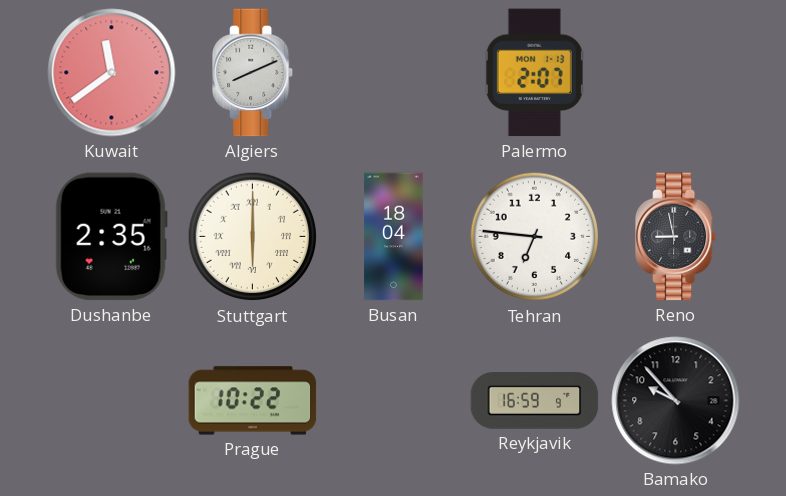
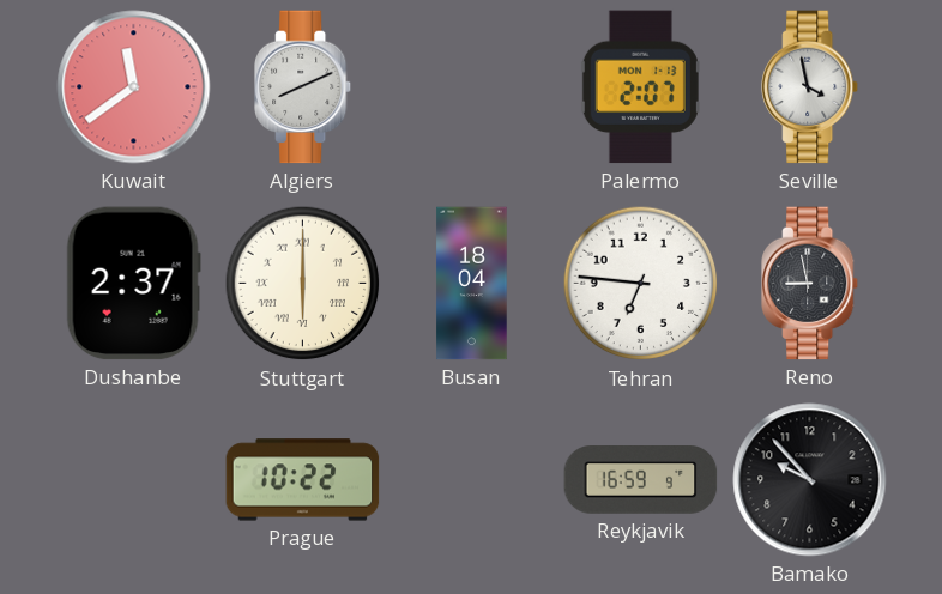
Seville: none -> 3:58
Dushanbe: 2:35 -> 2:37
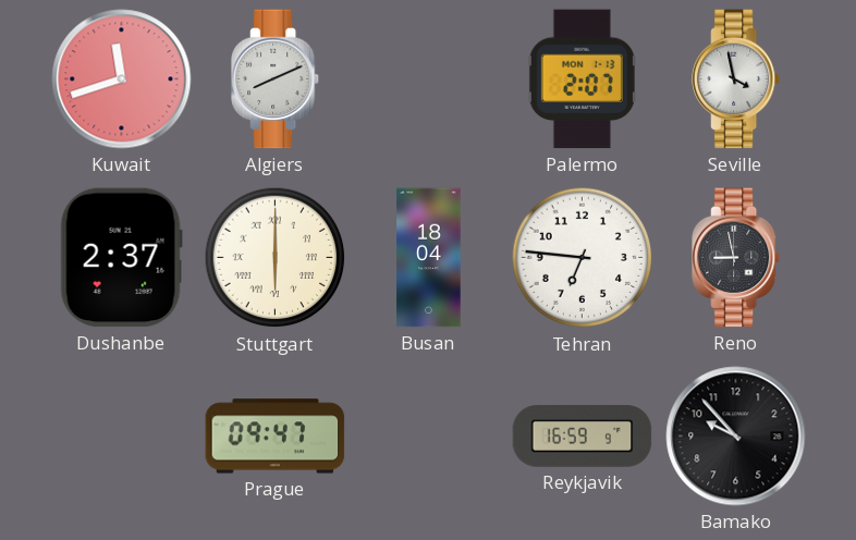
Kuwait: 11:39 -> 11:42
Prague: 10:22 -> 09:47
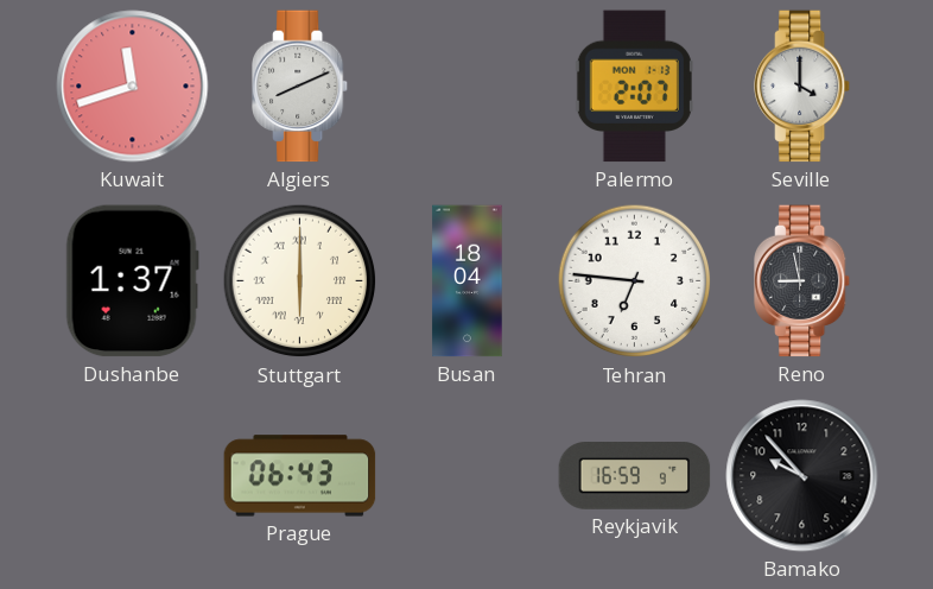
Seville: 3:58 -> 4:00
Dushanbe: 2:37 -> 1:37
Prague: 09:47 -> 06:43
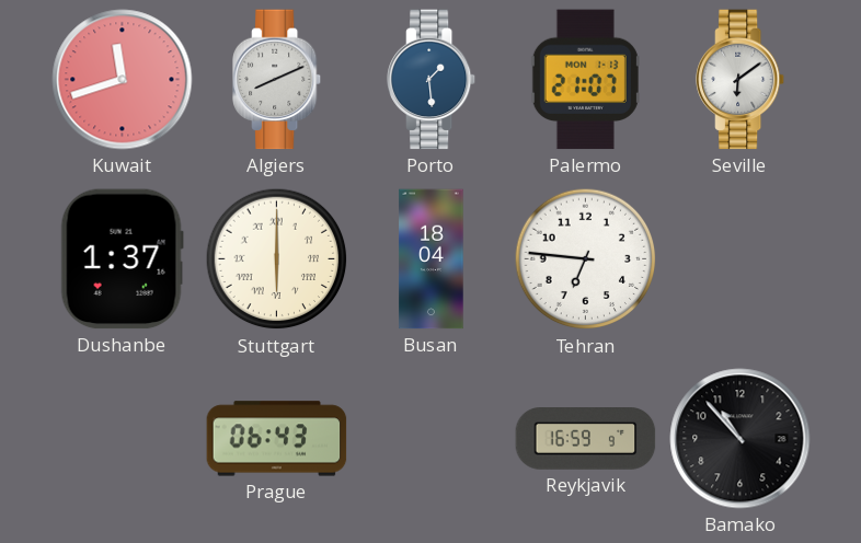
Porto: none -> 1:29
Palermo: 2:07 -> 21:07
Seville: 4:00 -> 6:09
Reno: 8:58 -> none
Bamako: 9:53 -> 10:53
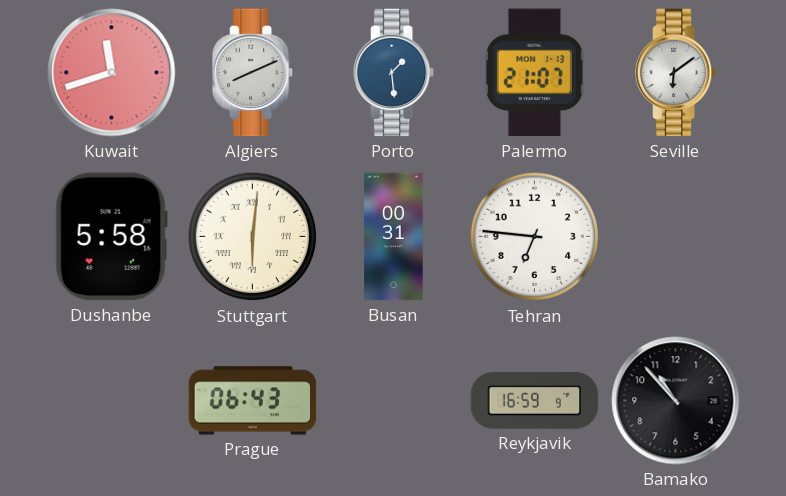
Dushanbe: 1:37 -> 5:58
Stuttgart: 6:00 -> 6:01
Busan: 18:04 -> 00:31
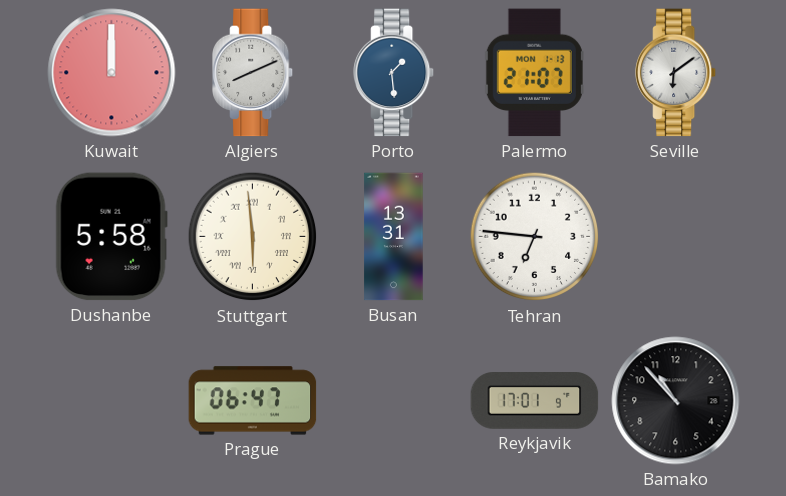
Kuwait: 11:42 -> 12:00
Stuttgart: 6:01 -> 5:59
Busan: 00:31 -> 13:31
Prague: 06:43 -> 06:47
Reykjavik: 16:59 -> 17:01
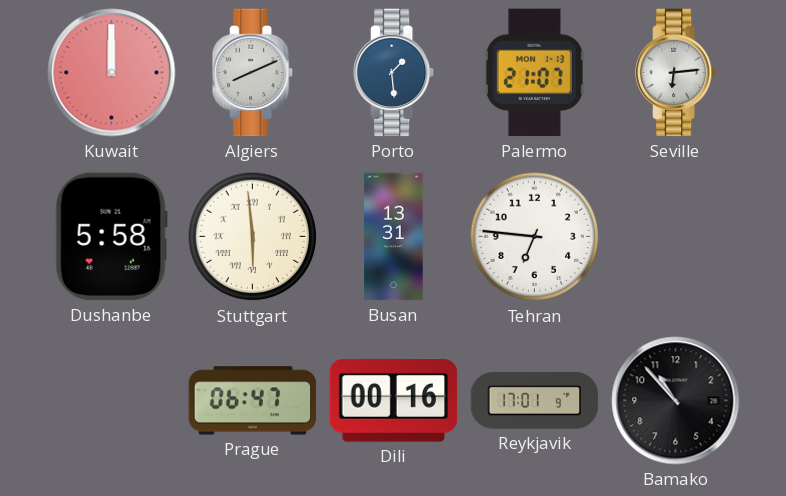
Seville: 6:09 -> 6:14
Dili: none -> 00:16
